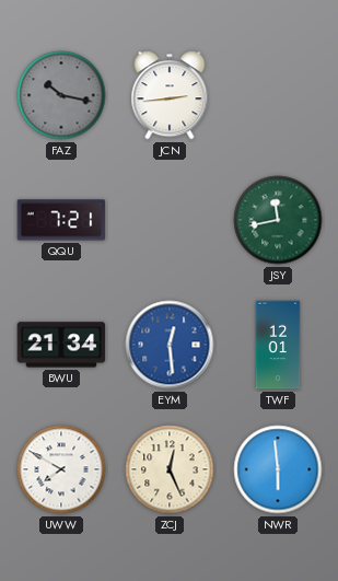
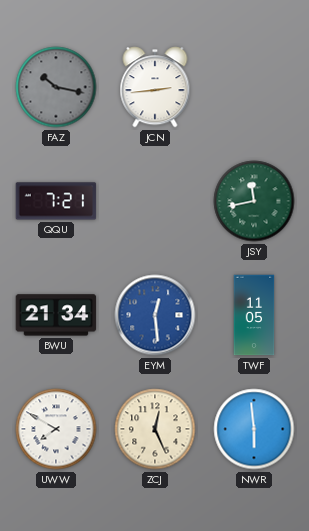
TWF: 12:01 -> 11:05
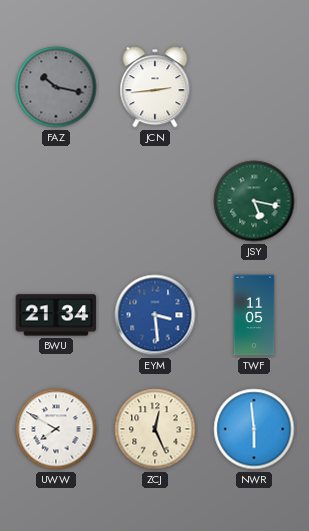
QQU: 7:21 -> none
JSY: 11:43 -> 5:17
EYM: 12:29 -> 3:29
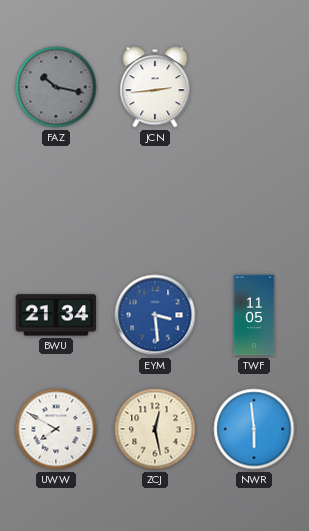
JSY: 5:17 -> none
ZCJ: 12:26 -> 12:28
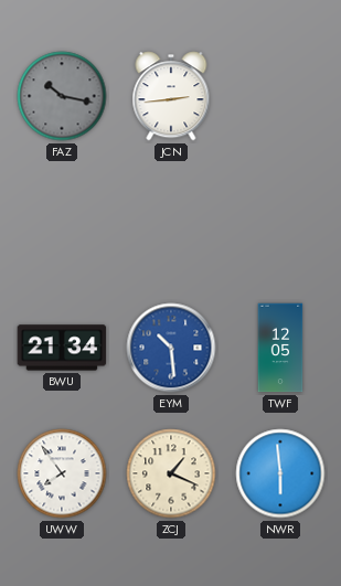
EYM: 3:29 -> 10:29
TWF: 11:05 -> 12:05
UWW: 7:50 -> 7:54
ZCJ: 12:28 -> 1:19
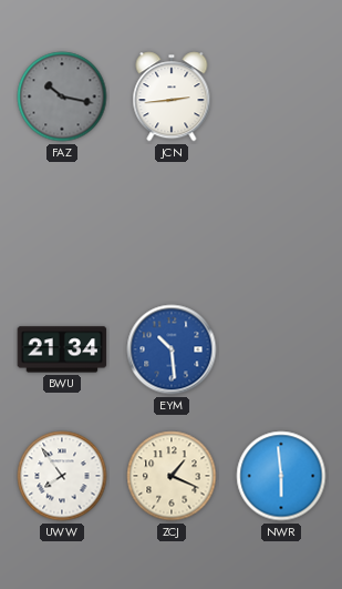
TWF: 12:05 -> none
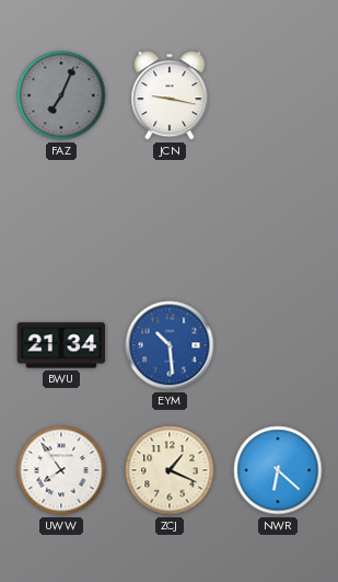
FAZ: 10:17 -> 7:04
JCN: 2:44 -> 9:17
NWR: 5:59 -> 6:22
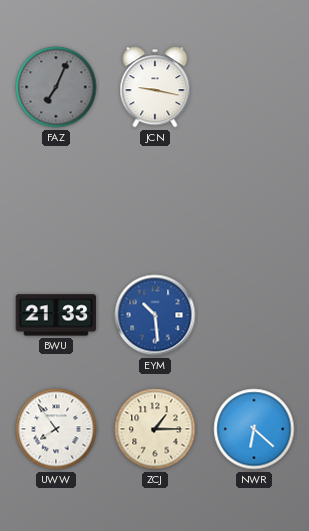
BWU: 21:34 -> 21:33
ZCJ: 1:19 -> 1:15
